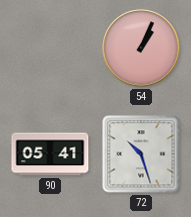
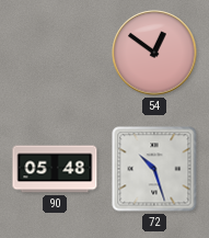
54: 1:04 -> 12:51
90: 05:41 -> 05:48
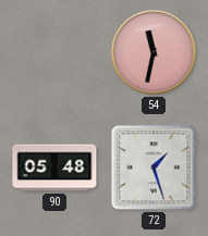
54: 12:51 -> 11:32
72: 10:27 -> 1:27
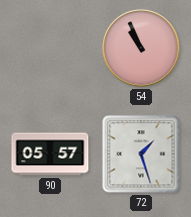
54: 11:32 -> 10:56
90: 05:48 -> 05:57
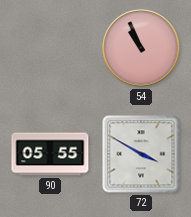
90: 05:57 -> 05:55
72: 1:27 -> 3:50
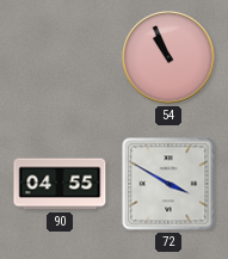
90: 05:55 -> 04:55
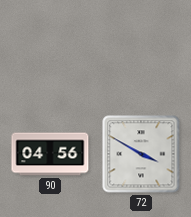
54: 10:56 -> none
90: 04:55 -> 04:56
